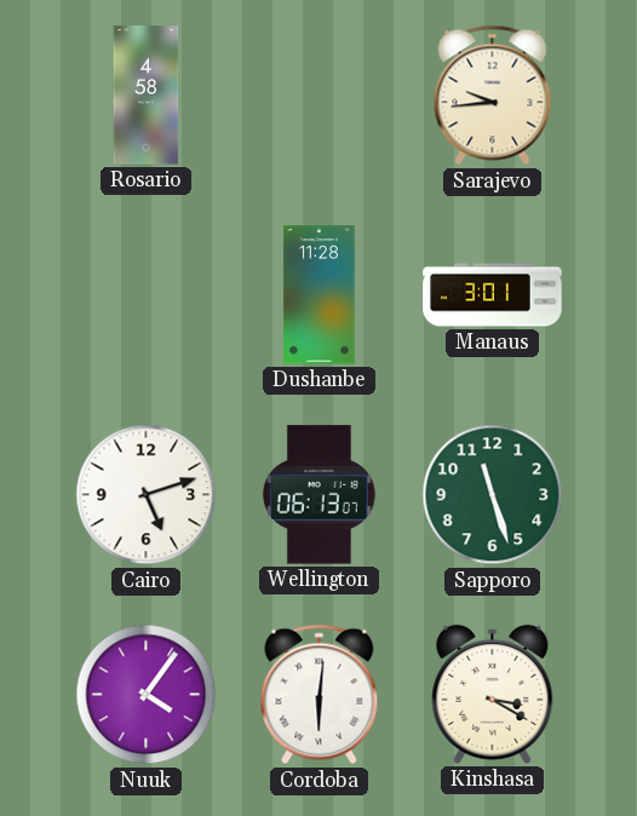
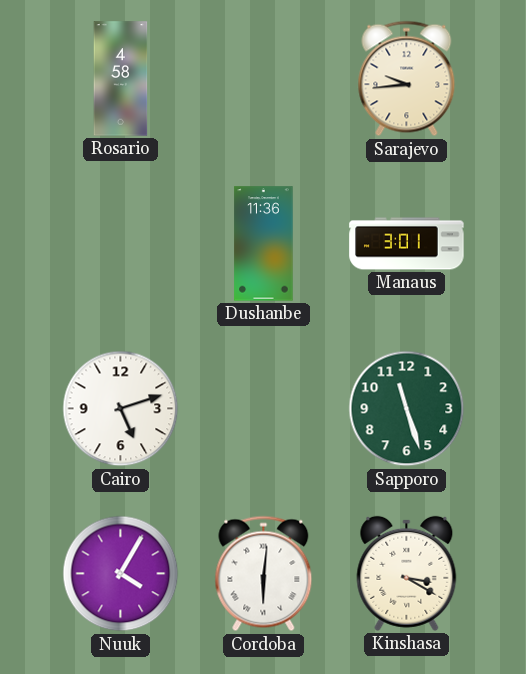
Dushanbe: 11:28 -> 11:36
Wellington: 06:13 -> none
Nuuk: 4:06 -> 4:05
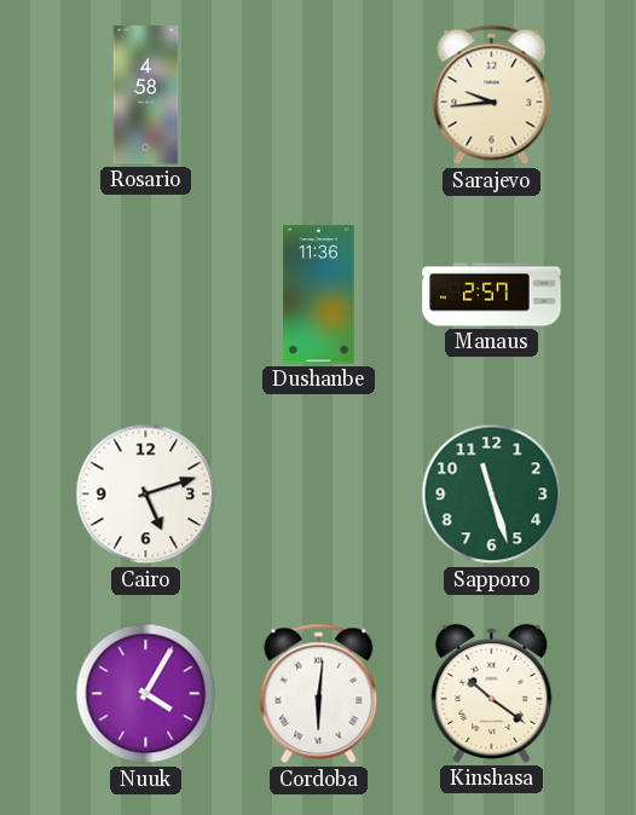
Manaus: 3:01 -> 2:57
Kinshasa: 3:20 -> 10:21
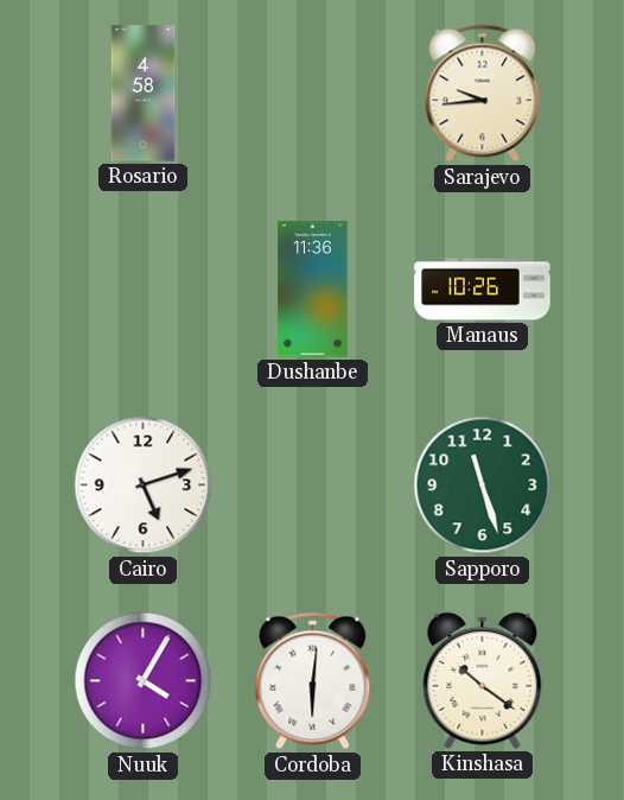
Manaus: 2:57 -> 10:26
